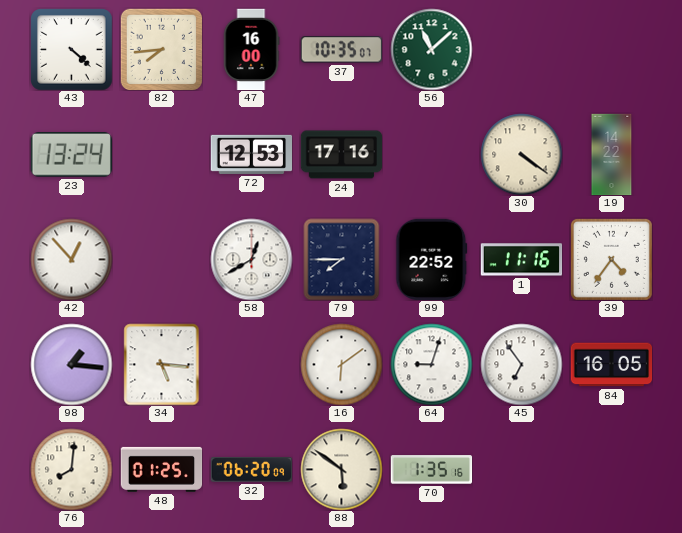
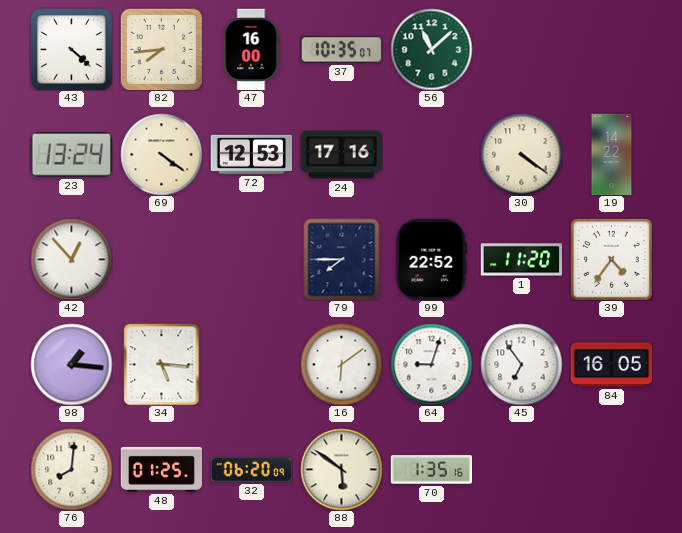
69: none -> 4:21
58: 12:40 -> none
1: 11:16 -> 11:20
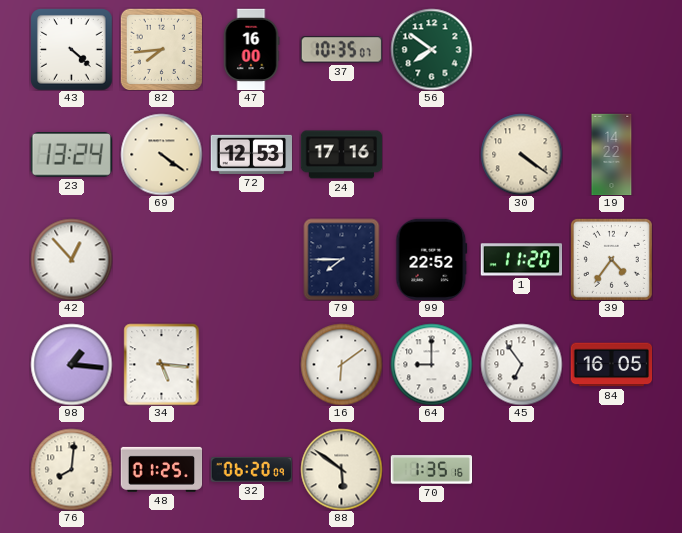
56: 11:08 -> 7:51
64: 9:03 -> 9:00
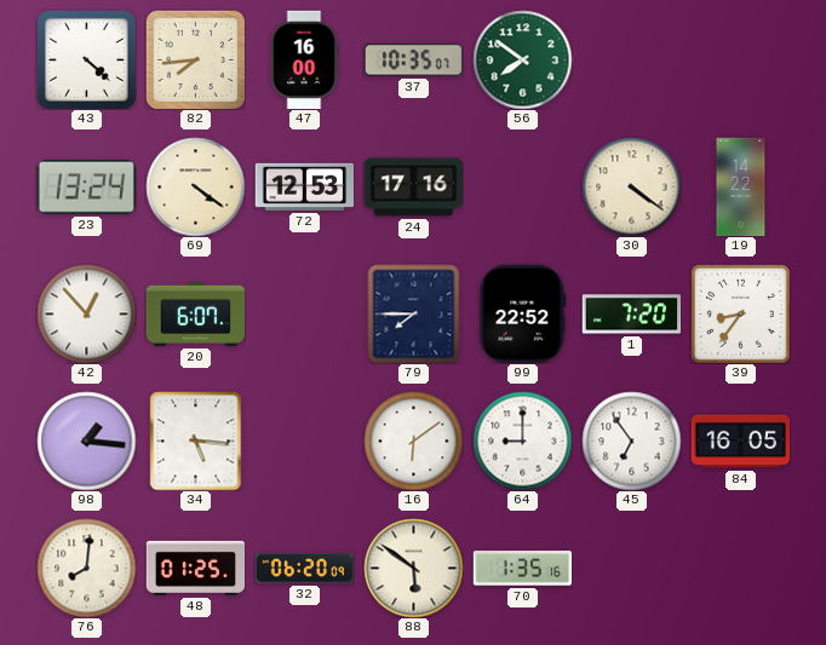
20: none -> 6:07
1: 11:20 -> 7:20
39: 4:36 -> 8:36
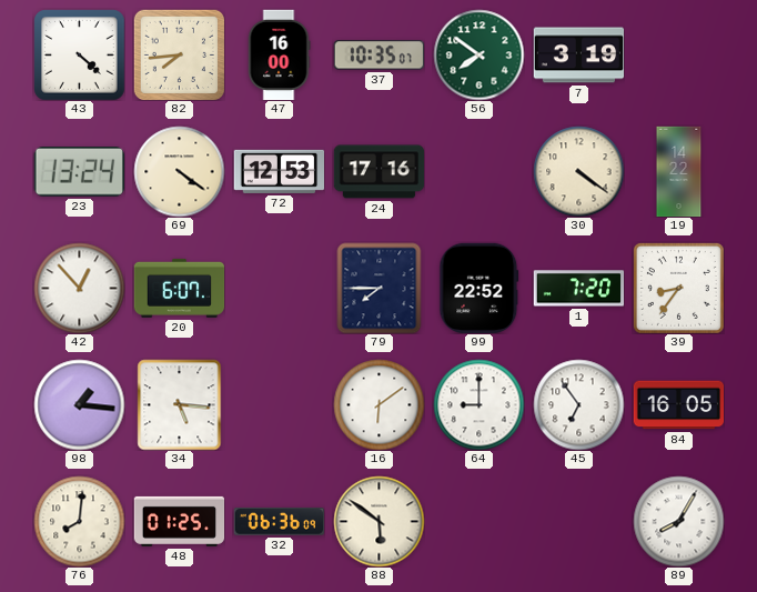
7: none -> 3:19
32: 06:20 -> 06:36
70: 1:35 -> none
89: none -> 8:05
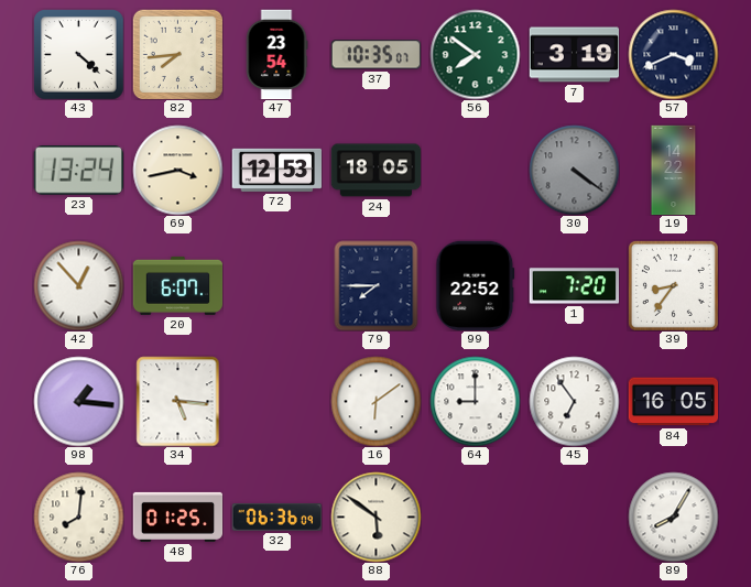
47: 16:00 -> 23:54
57: none -> 3:41
69: 4:21 -> 3:43
24: 17:16 -> 18:05
30 dial: cream -> grey
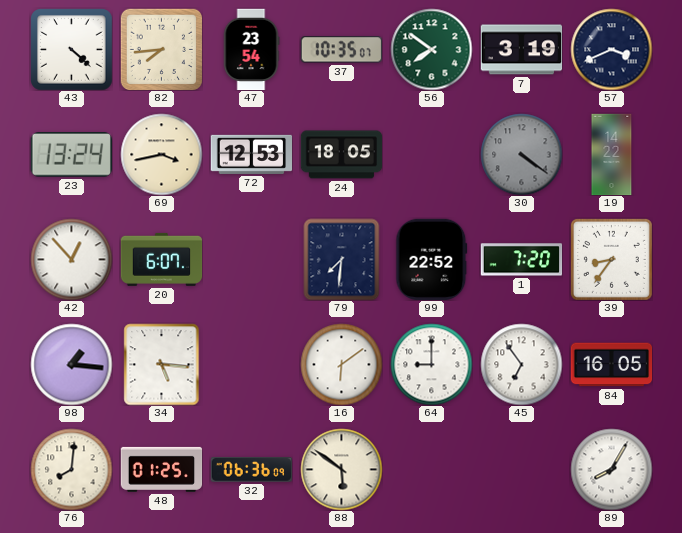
79: 7:45 -> 7:31
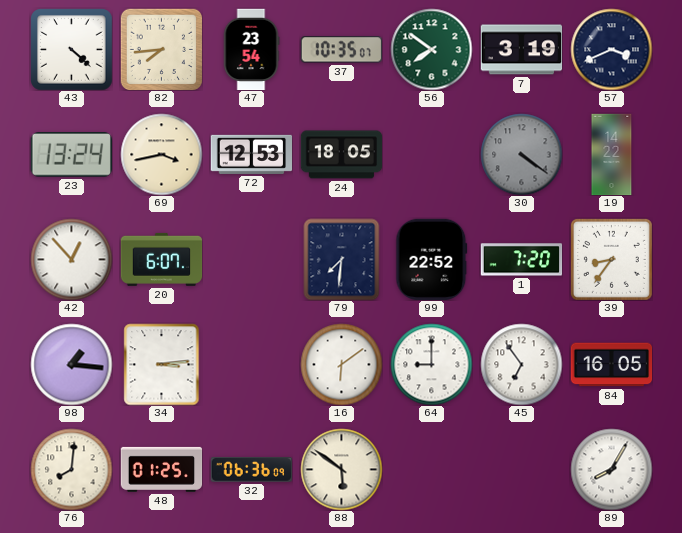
34: 5:16 -> 3:14
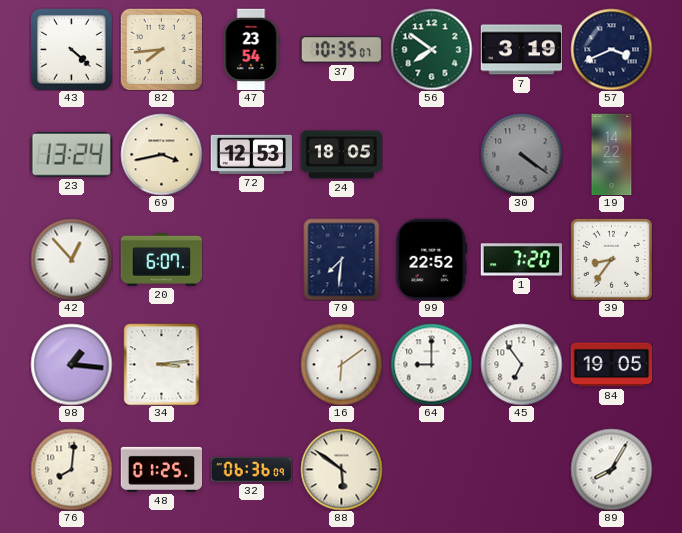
84: 16:05 -> 19:05
